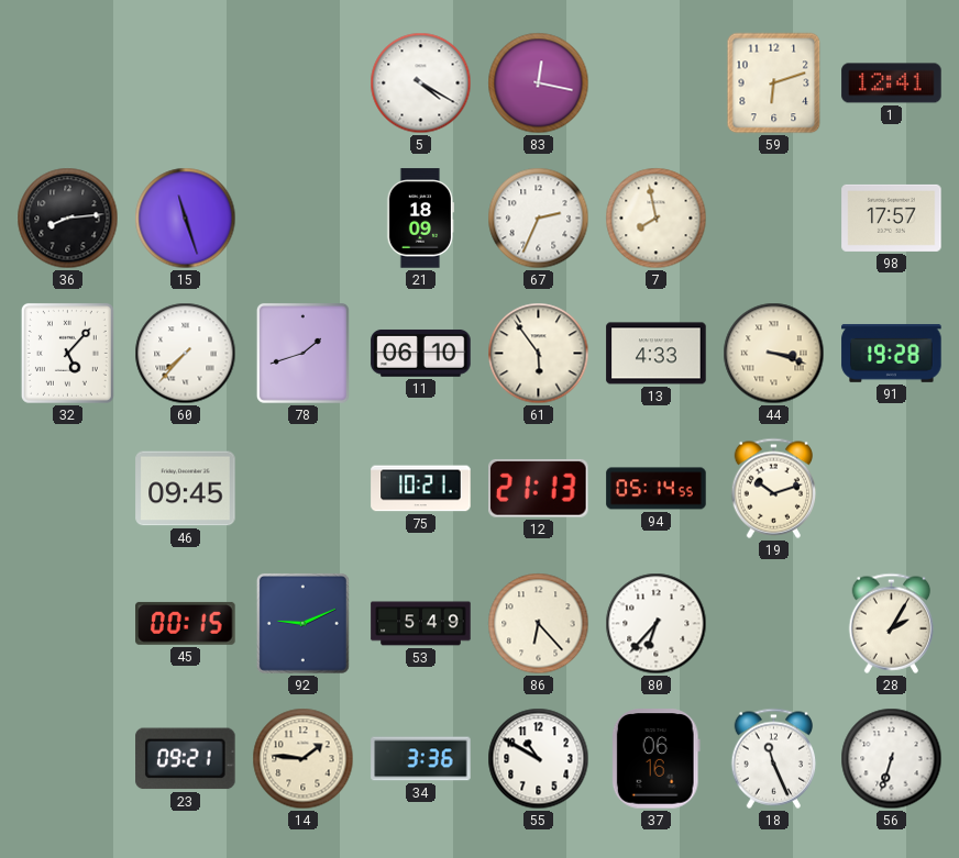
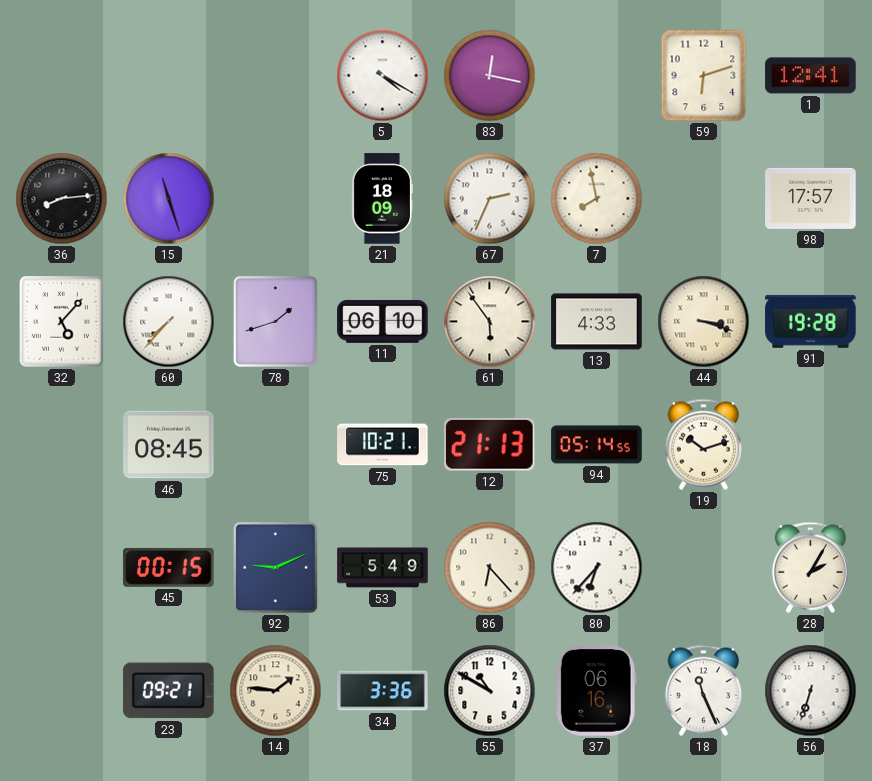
46: 09:45 -> 08:45
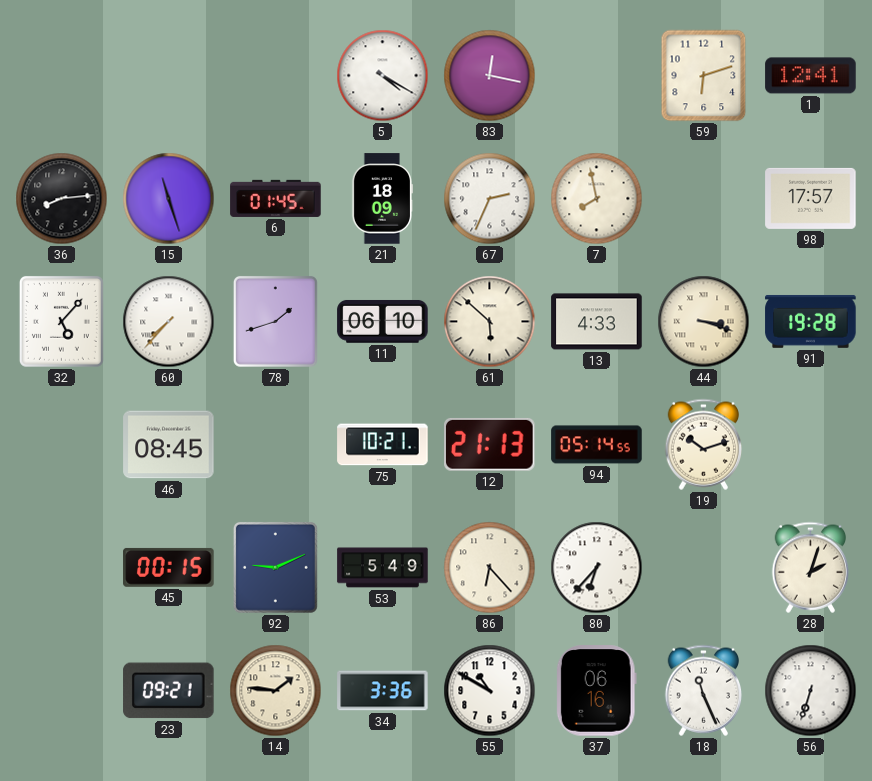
6: none -> 01:45
61: 5:54 -> 5:52
28: 2:05 -> 2:03
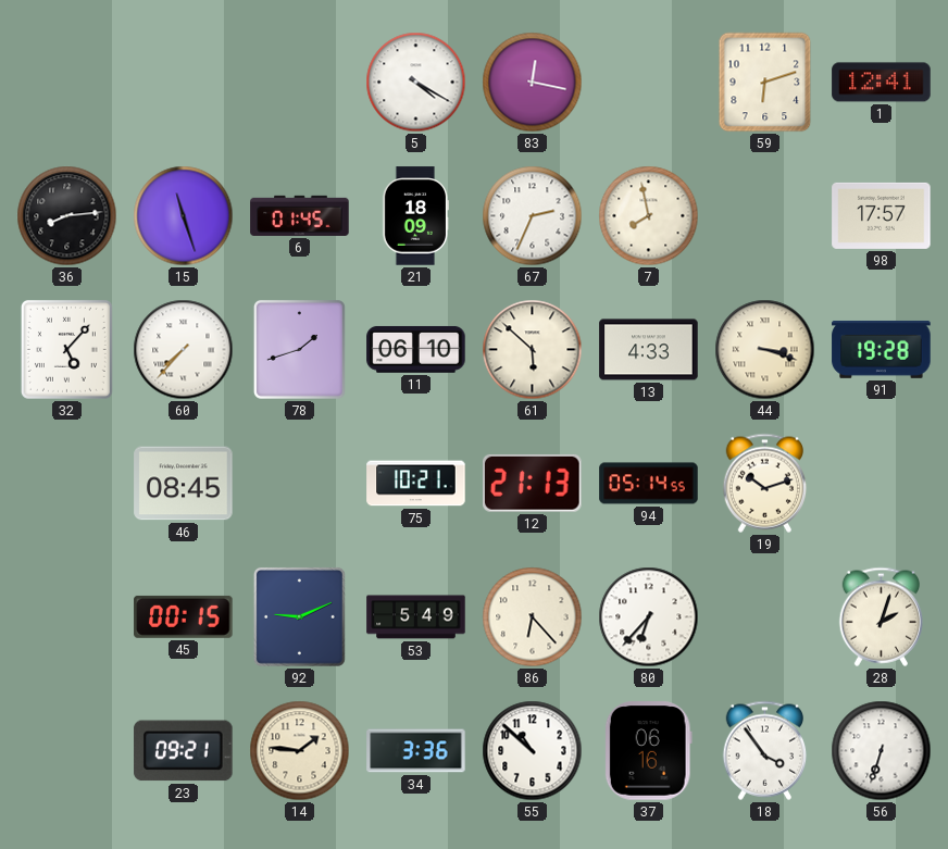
55: 10:50 -> 10:52
18: 11:26 -> 3:54
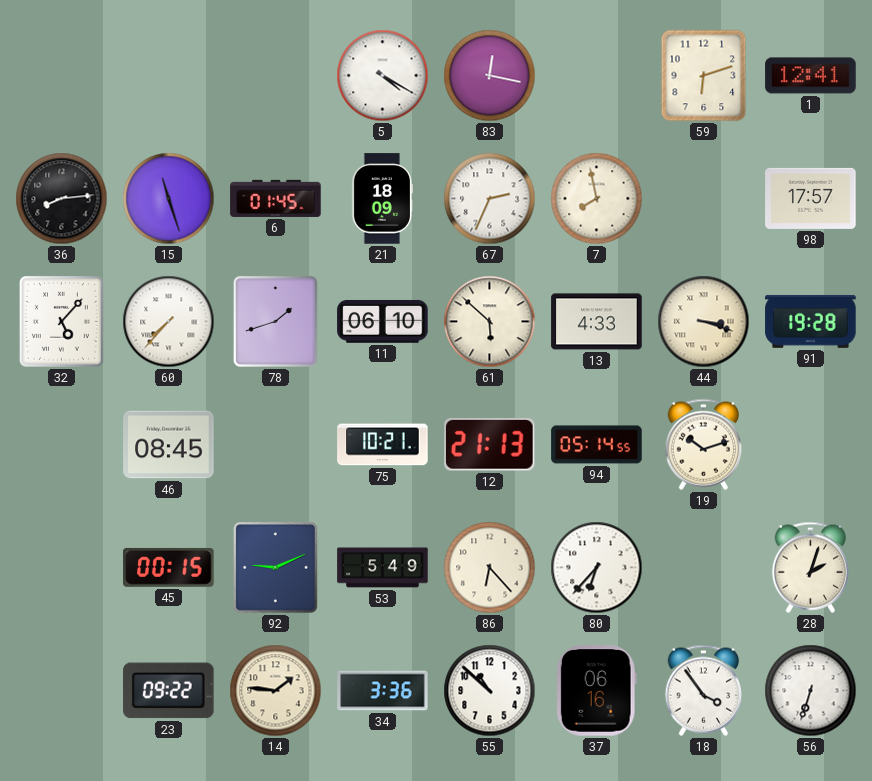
23: 09:21 -> 09:22
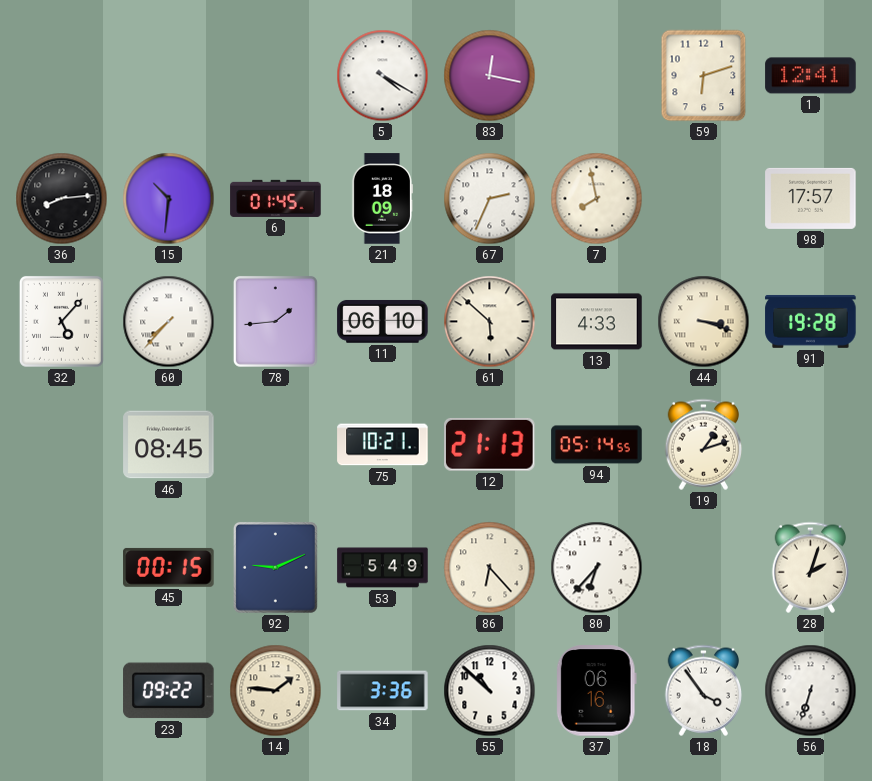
15: 11:27 -> 10:31
78: 1:42 -> 1:44
19: 10:12 -> 1:12
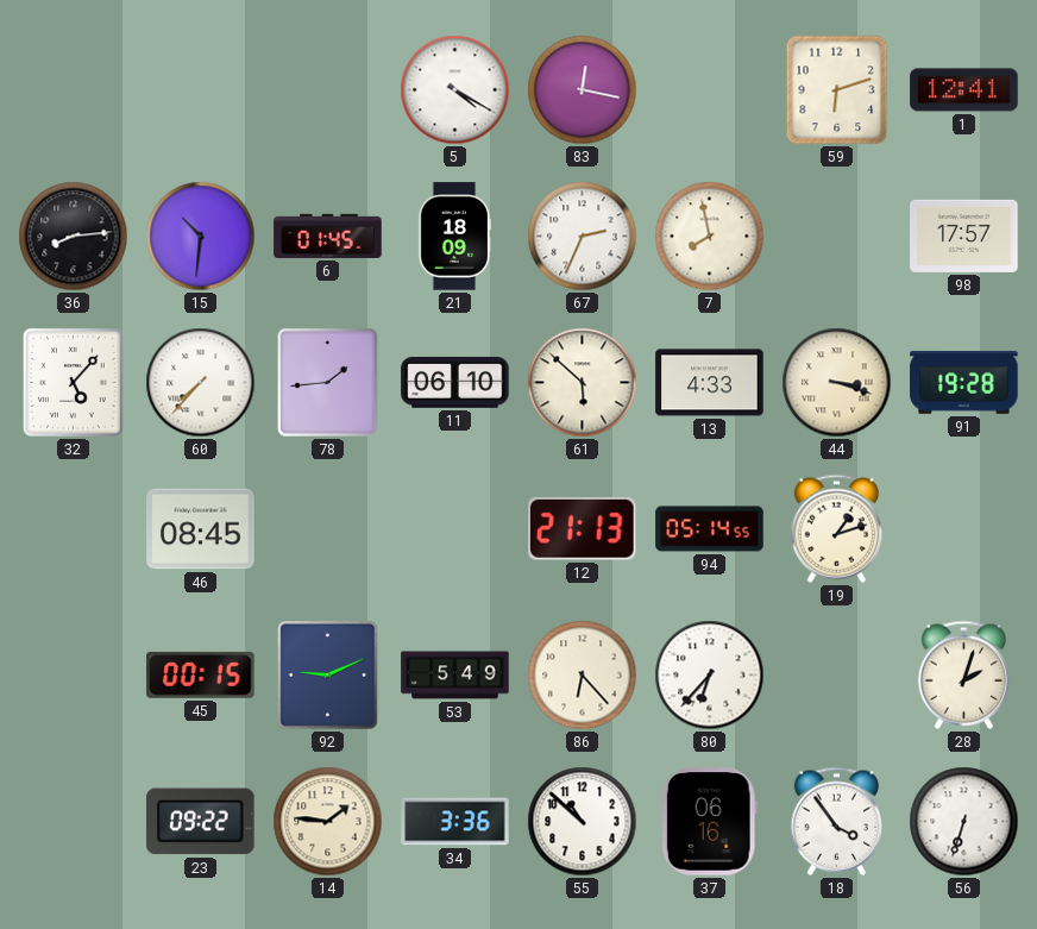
75: 10:21 -> none
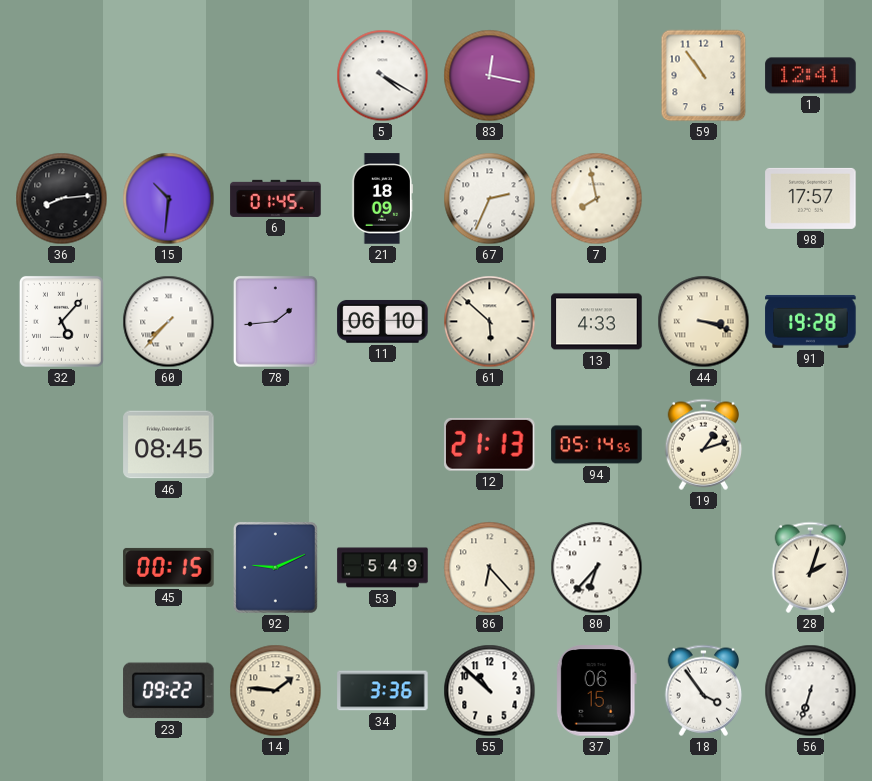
59: 6:12 -> 10:54
37: 06:16 -> 06:15
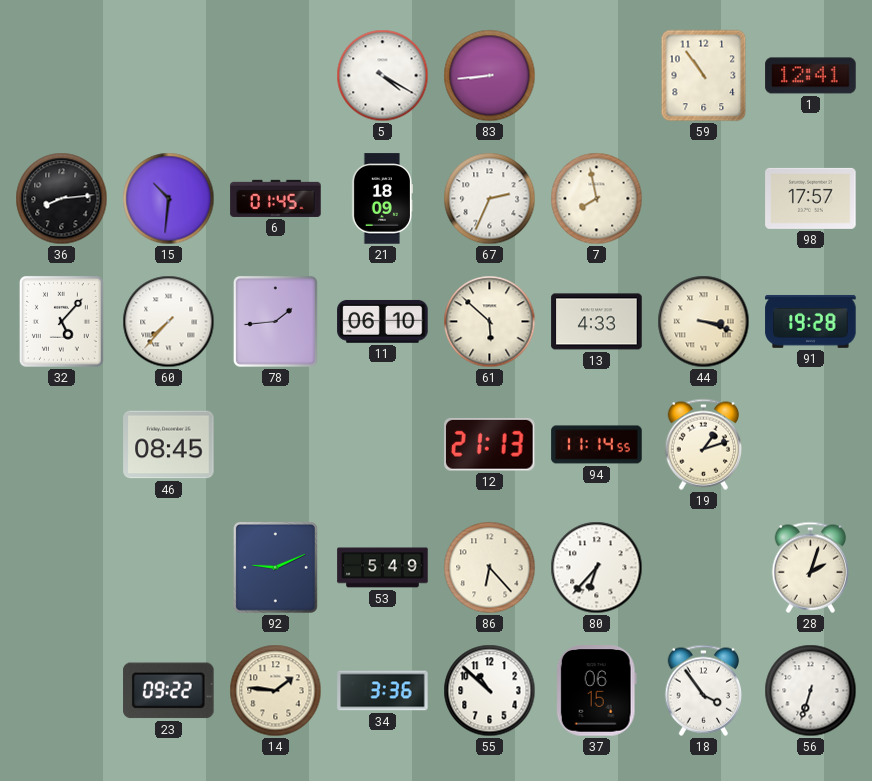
83: 12:17 -> 8:44
94: 05:14 -> 11:14
45: 00:15 -> none
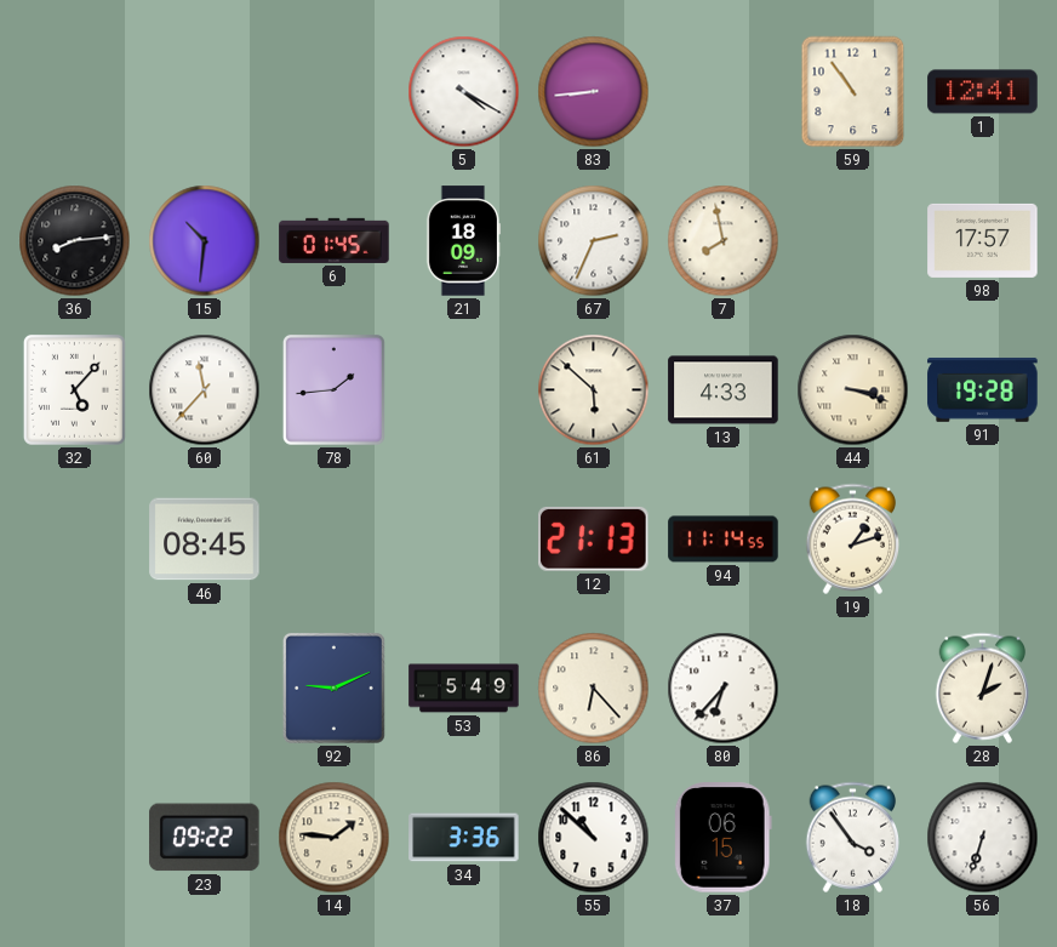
60: 7:37 -> 11:37
11: 06:10 -> none
